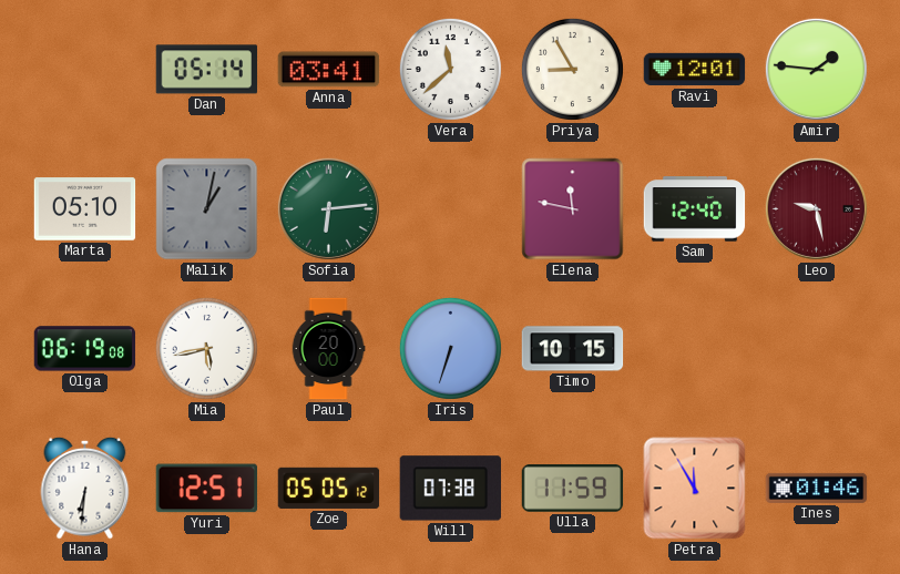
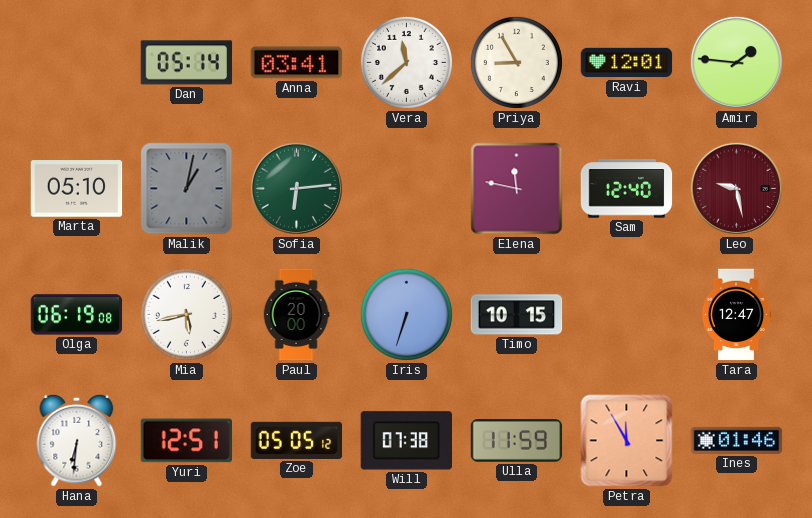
Tara: none -> 12:47
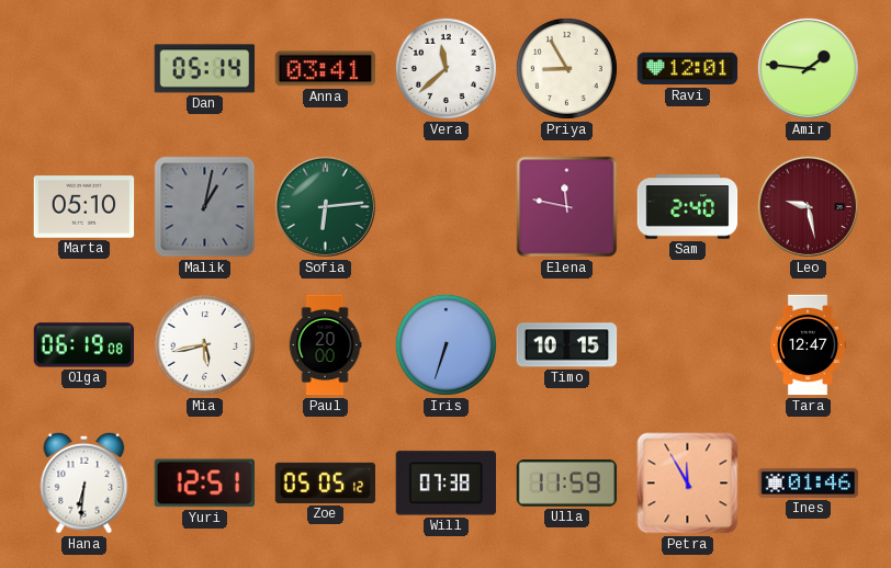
Sam: 12:40 -> 2:40
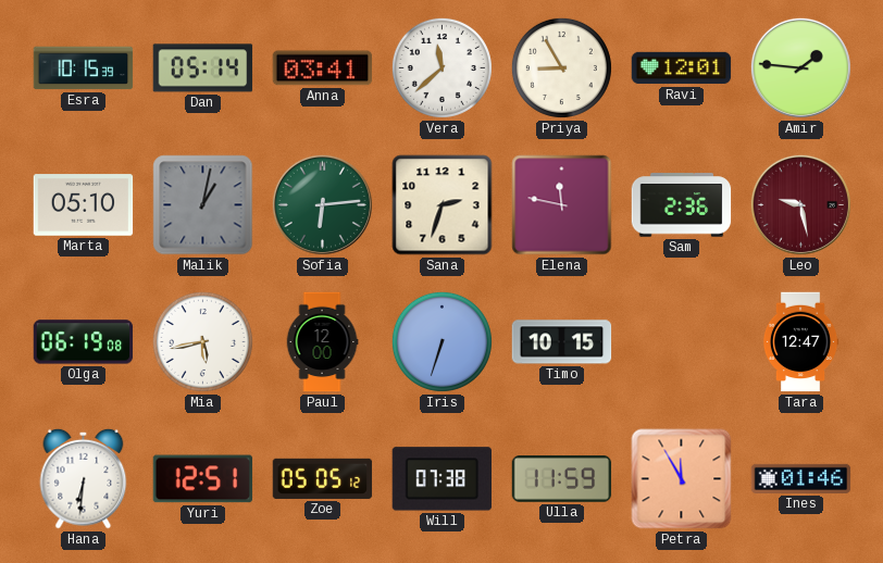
Esra: none -> 10:15
Sana: none -> 2:33
Sam: 2:40 -> 2:36
Paul: 20:00 -> 12:00
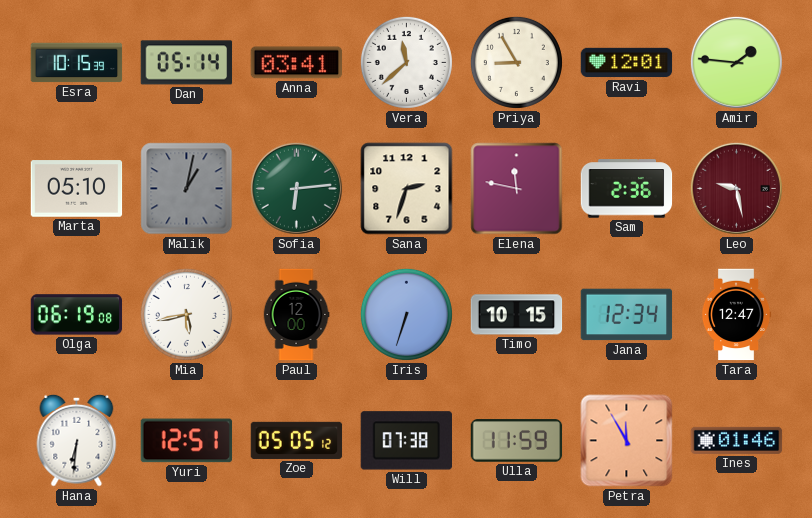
Jana: none -> 12:34
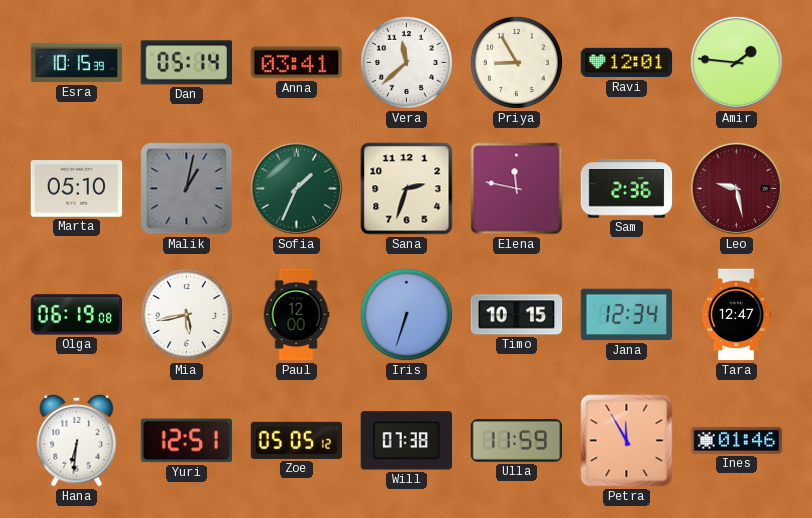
Sofia: 6:14 -> 1:34
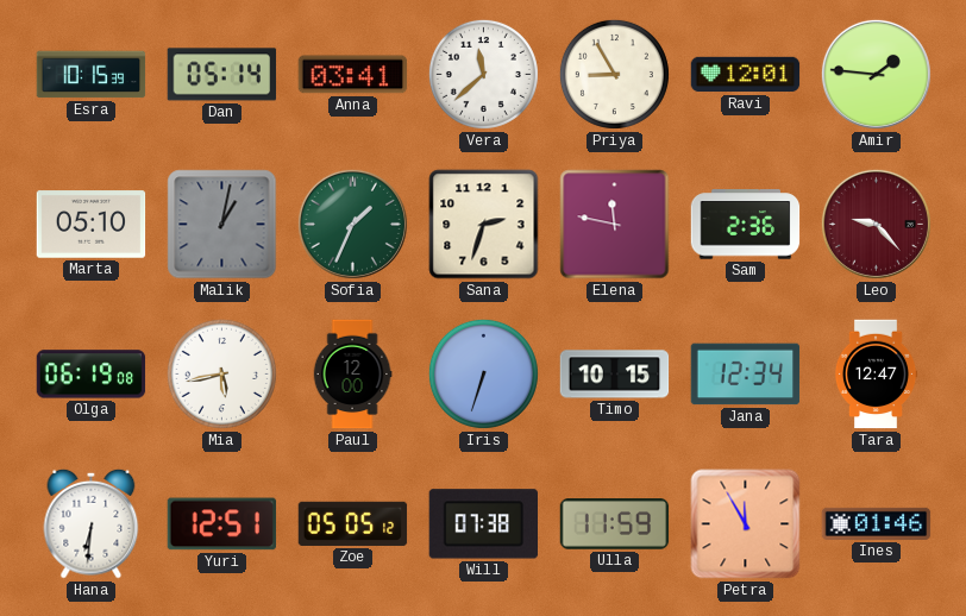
Leo: 9:28 -> 9:23
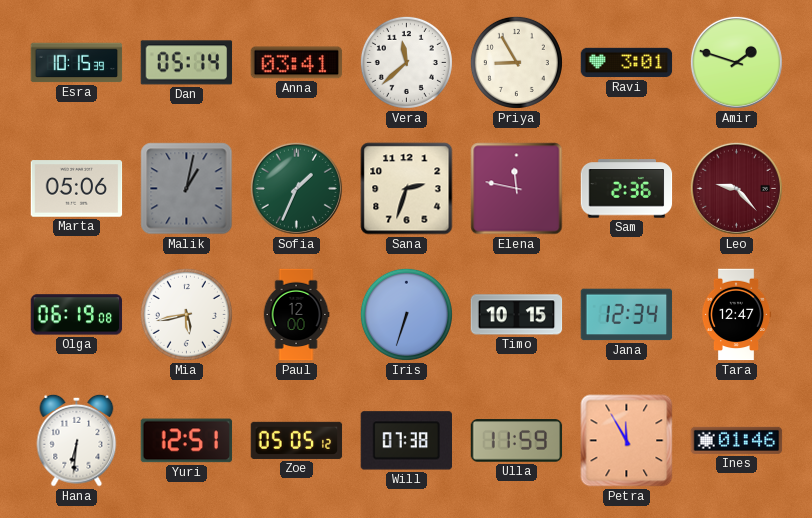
Ravi: 12:01 -> 3:01
Amir: 1:46 -> 1:48
Marta: 05:10 -> 05:06
